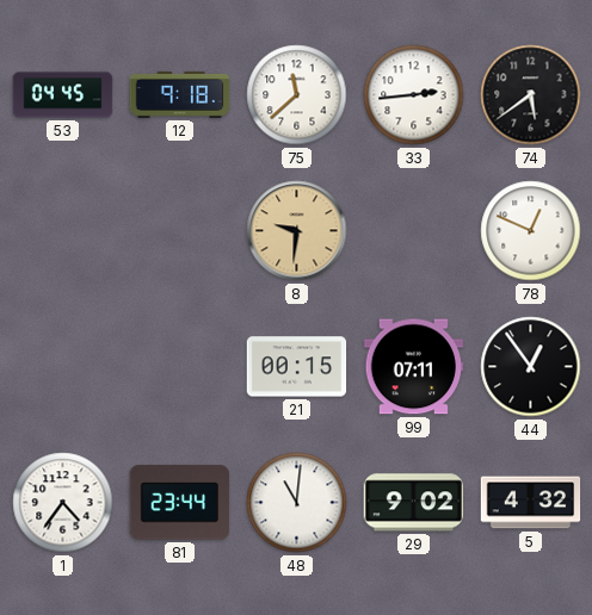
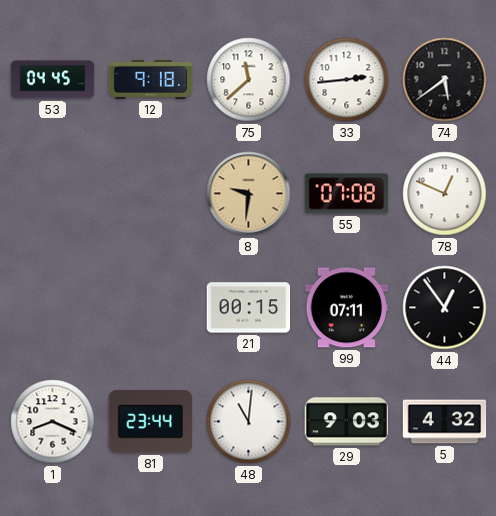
55: none -> 07:08
1: 4:36 -> 8:19
29: 9:02 -> 9:03
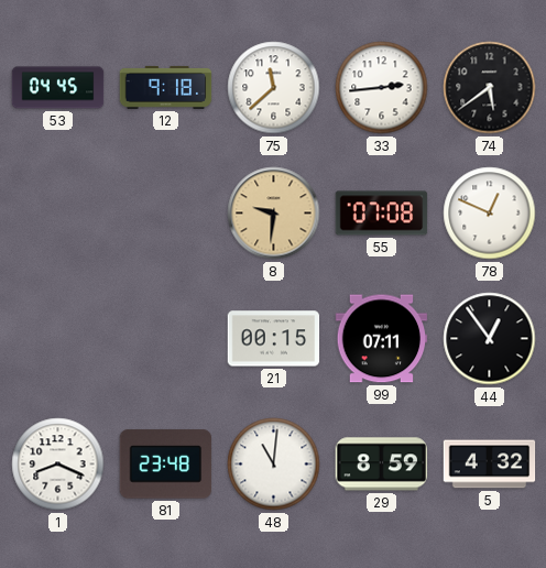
81: 23:44 -> 23:48
29: 9:03 -> 8:59
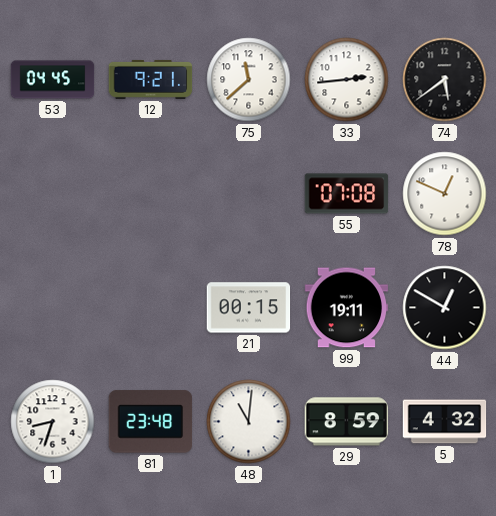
12: 9:18 -> 9:21
8: 9:31 -> none
99: 07:11 -> 19:11
44: 12:54 -> 12:50
1: 8:19 -> 8:33
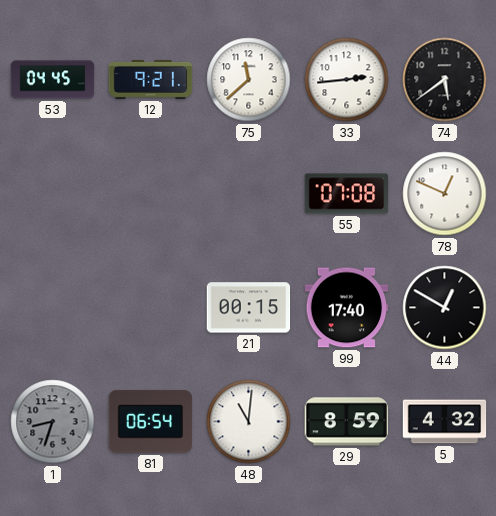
99: 19:11 -> 17:40
1 dial: white -> grey
81: 23:48 -> 06:54
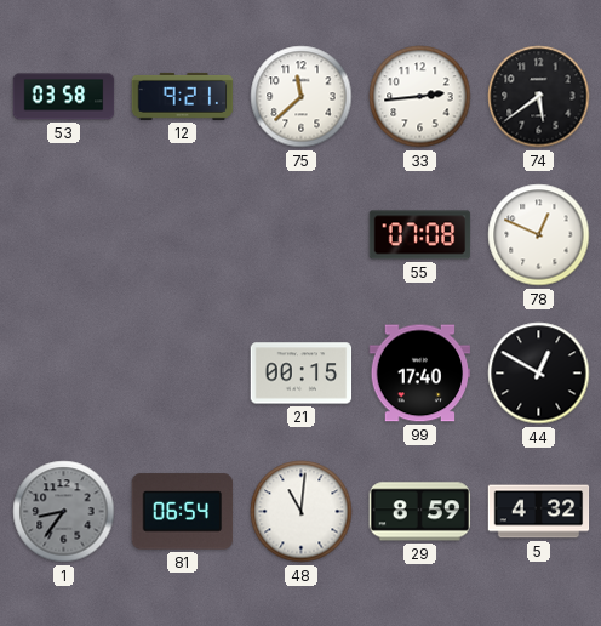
53: 04:45 -> 03:58
1: 8:33 -> 8:36
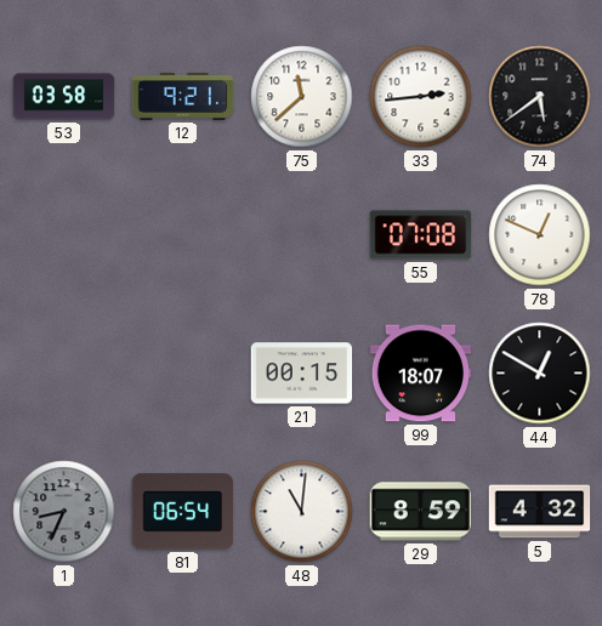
99: 17:40 -> 18:07
1: 8:36 -> 8:34
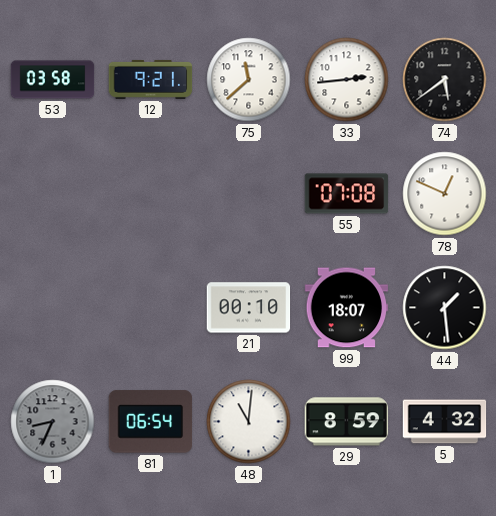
21: 00:15 -> 00:10
44: 12:50 -> 1:29
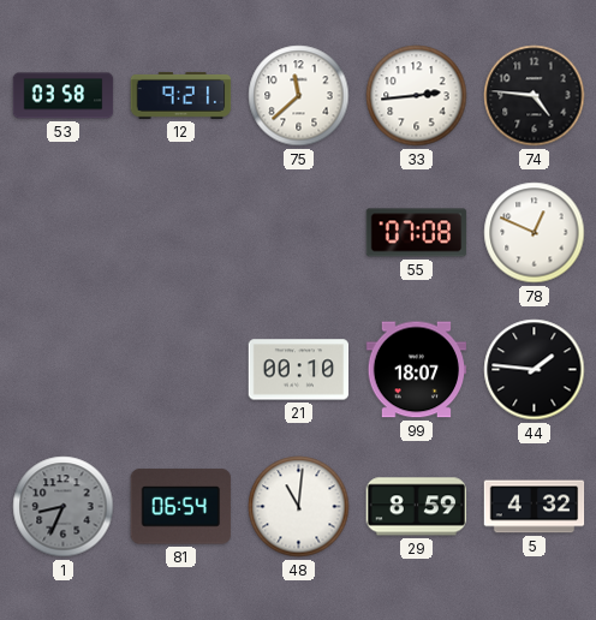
74: 5:39 -> 4:46
44: 1:29 -> 1:46
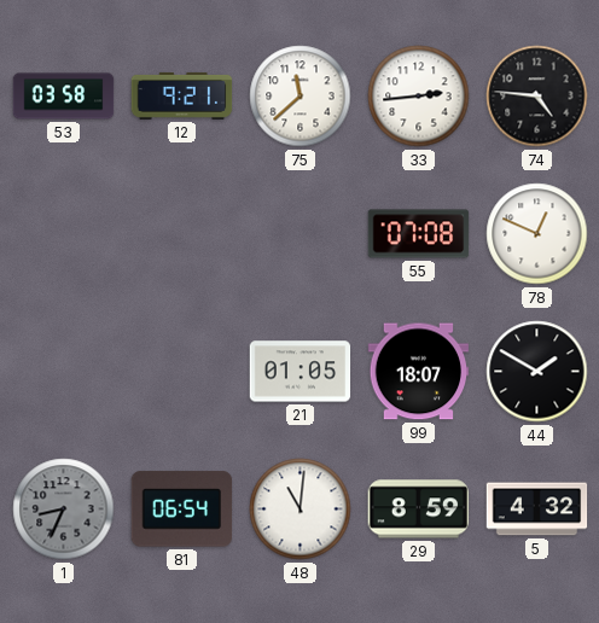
21: 00:10 -> 01:05
44: 1:46 -> 1:50
